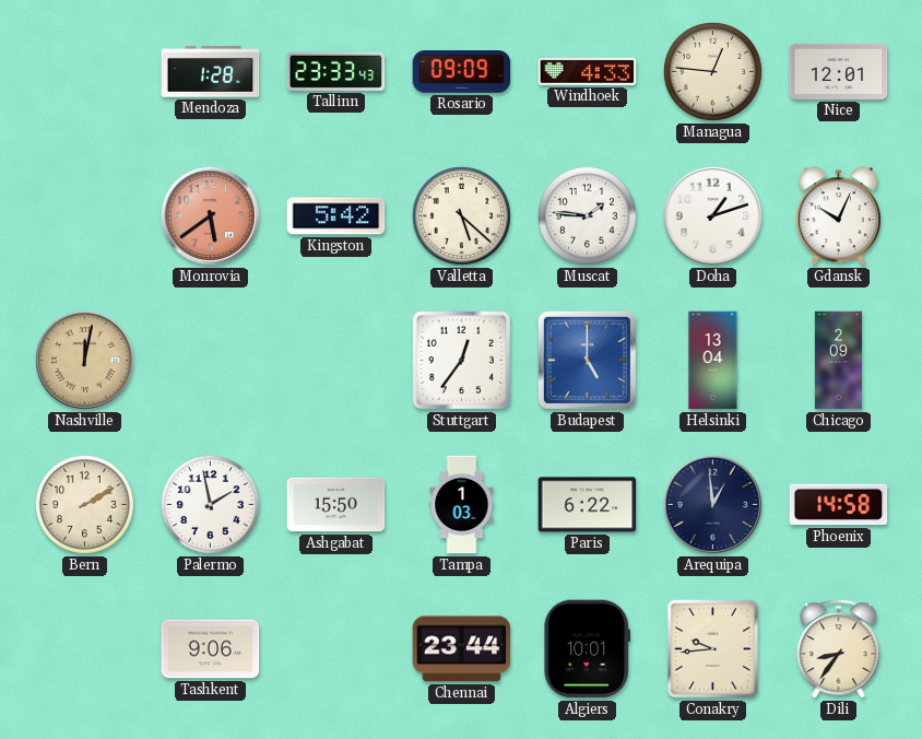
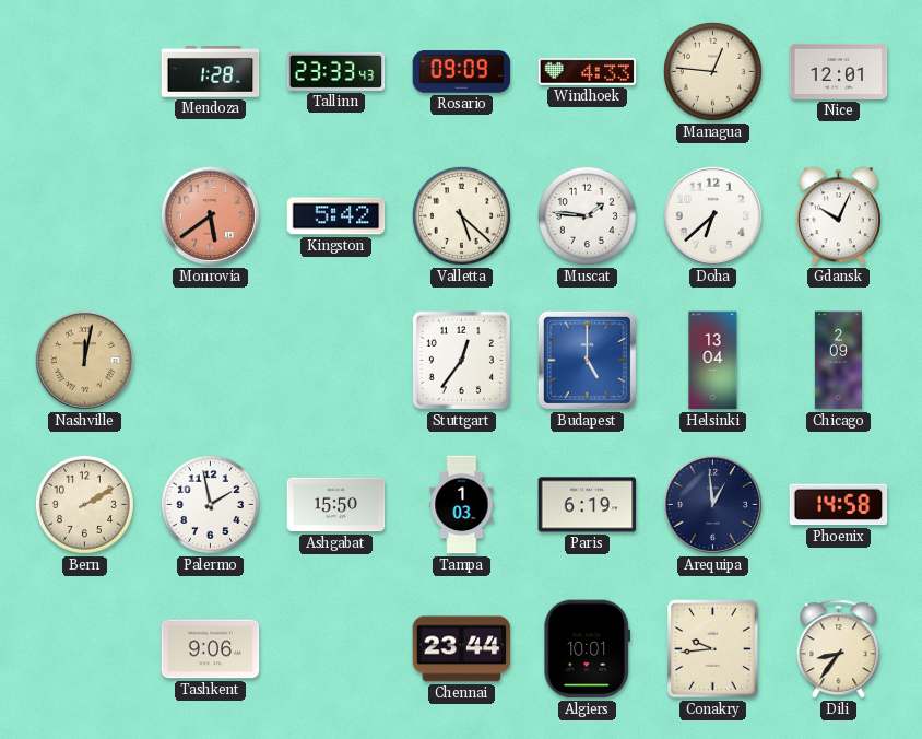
Doha: 1:12 -> 6:38
Paris: 6:22 -> 6:19
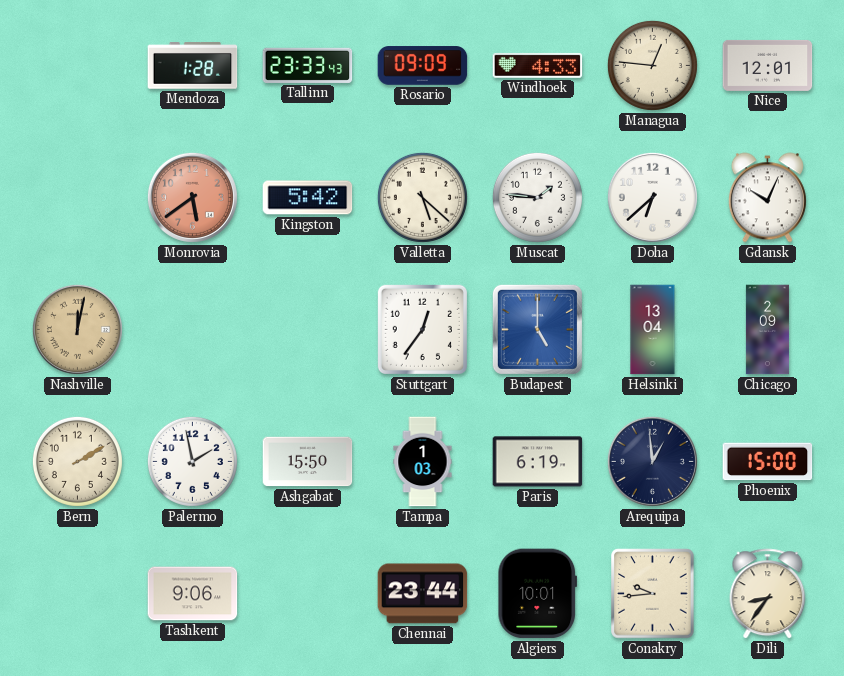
Phoenix: 14:58 -> 15:00
